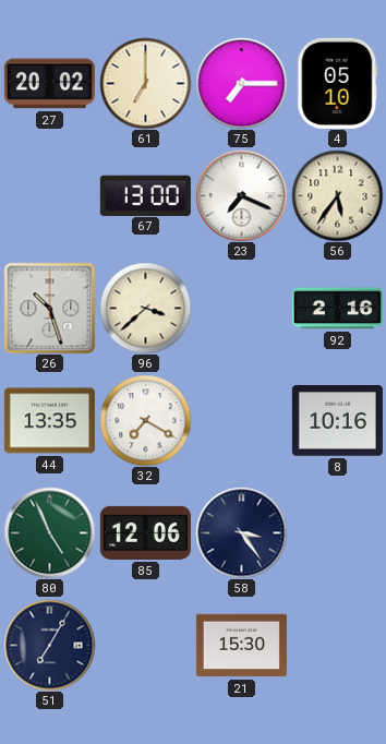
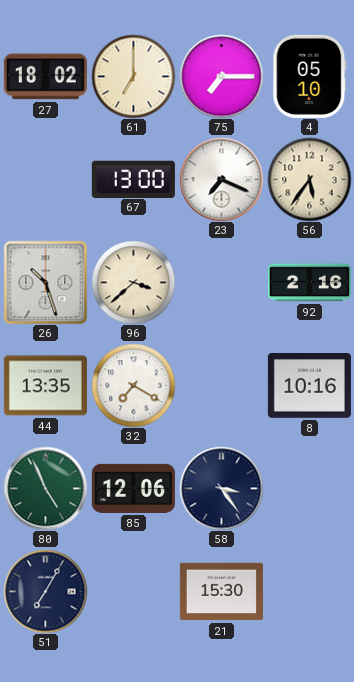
27: 20:02 -> 18:02
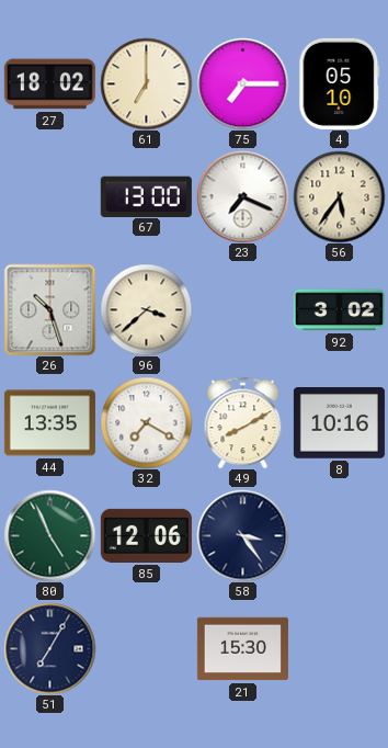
92: 2:16 -> 3:02
49: none -> 8:10
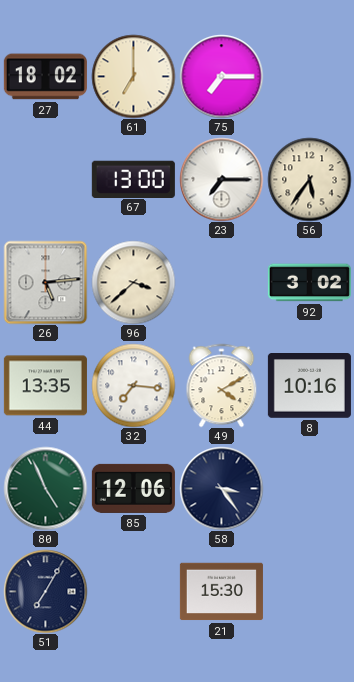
4: 05:10 -> none
23: 7:19 -> 7:15
26: 10:27 -> 5:14
32: 7:20 -> 7:16
49: 8:10 -> 4:10
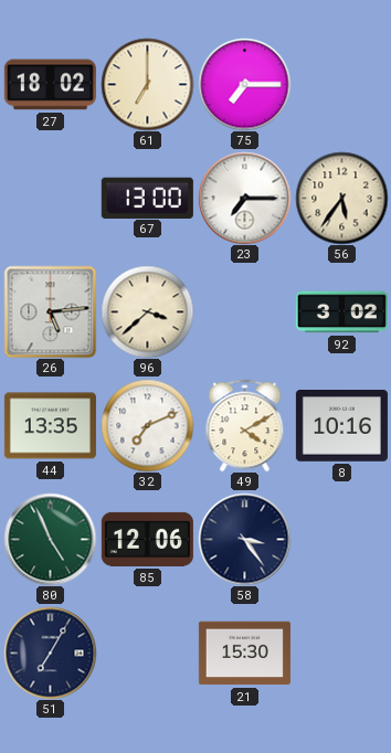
32: 7:16 -> 7:11
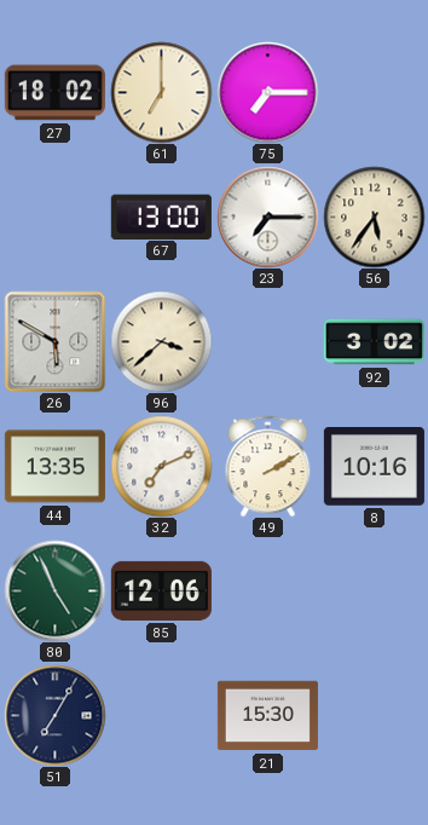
26: 5:14 -> 5:50
49: 4:10 -> 2:10
58: 3:24 -> none
